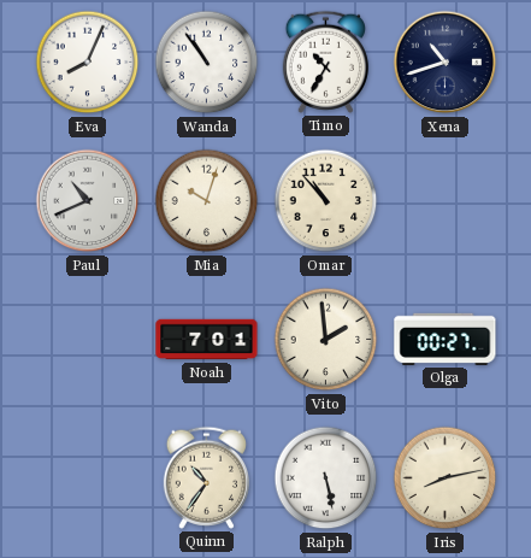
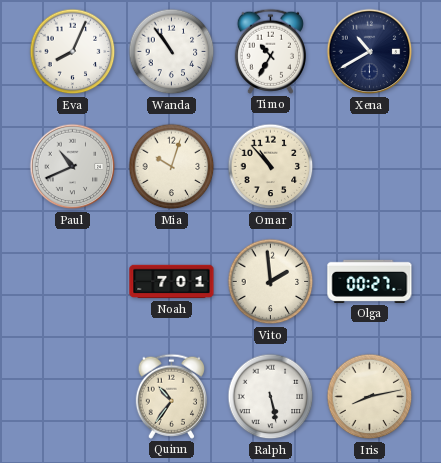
Xena: 10:42 -> 10:40
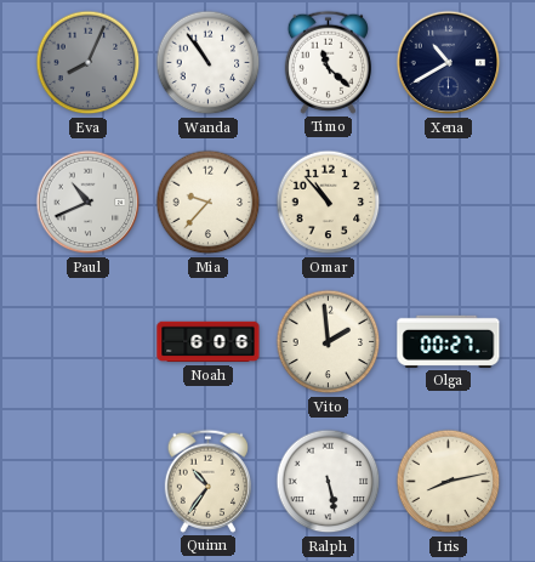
Eva dial: white -> grey
Timo: 10:35 -> 11:22
Mia: 10:03 -> 9:37
Noah: 7:01 -> 6:06
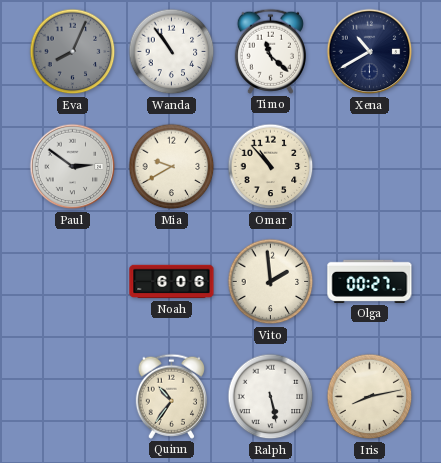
Paul: 10:41 -> 2:51
Mia: 9:37 -> 9:40
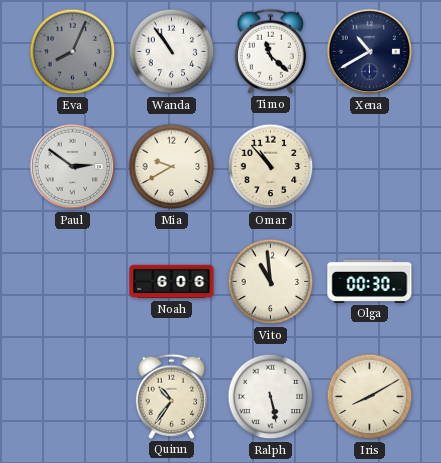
Vito: 1:59 -> 10:59
Olga: 00:27 -> 00:30
Iris: 8:13 -> 8:10
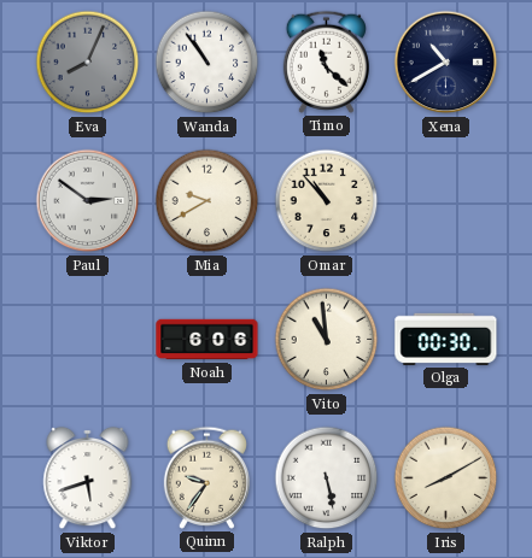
Viktor: none -> 5:42
Quinn: 10:36 -> 9:36
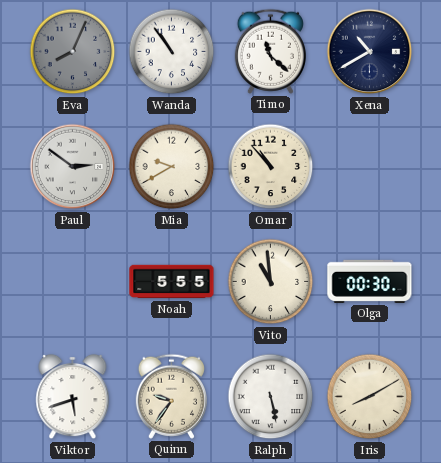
Noah: 6:06 -> 5:55
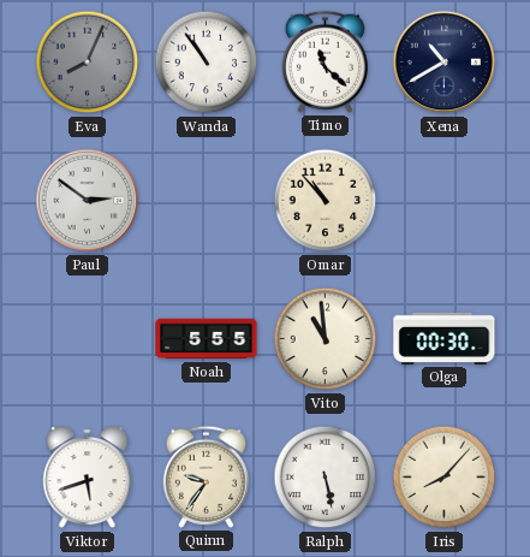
Mia: 9:40 -> none
Iris: 8:10 -> 8:07
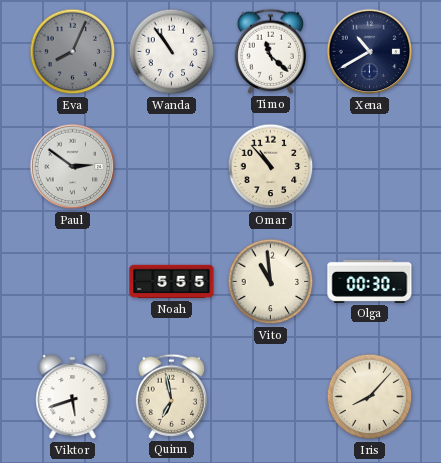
Quinn: 9:36 -> 6:58
Ralph: 5:28 -> none
